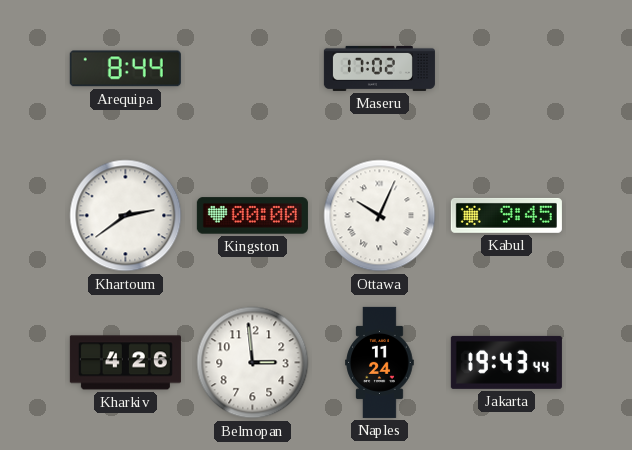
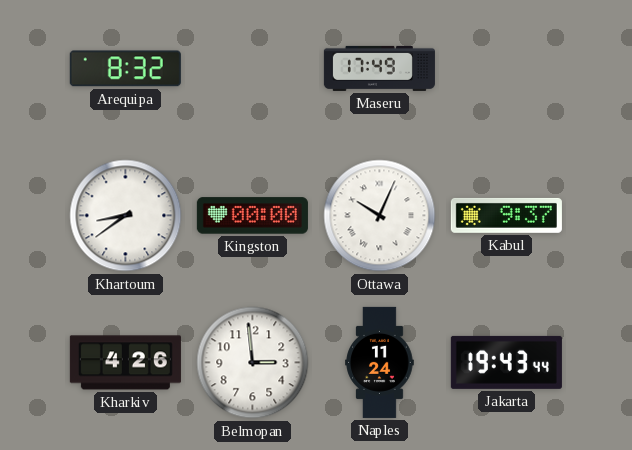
Arequipa: 8:44 -> 8:32
Maseru: 17:02 -> 17:49
Khartoum: 2:39 -> 8:39
Kabul: 9:45 -> 9:37
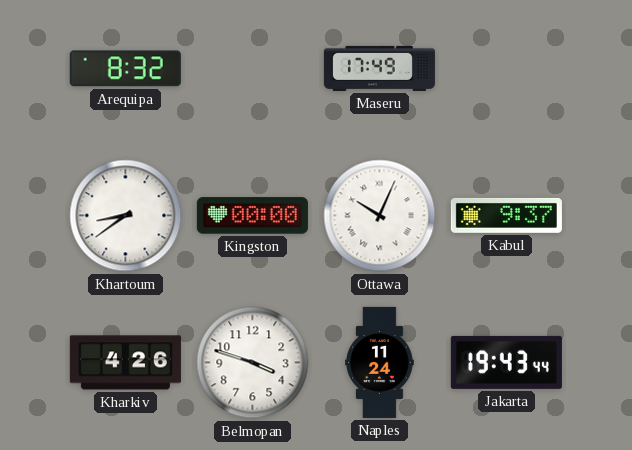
Belmopan: 2:59 -> 3:48
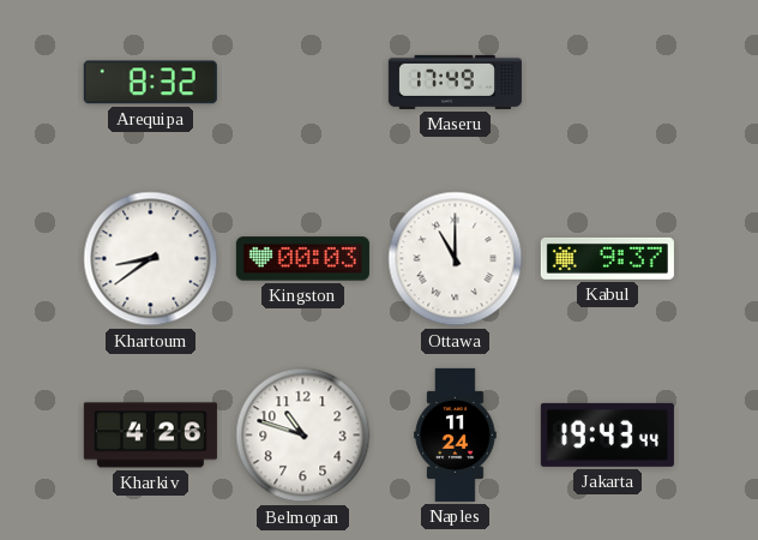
Kingston: 00:00 -> 00:03
Ottawa: 10:04 -> 11:00
Belmopan: 3:48 -> 10:48
